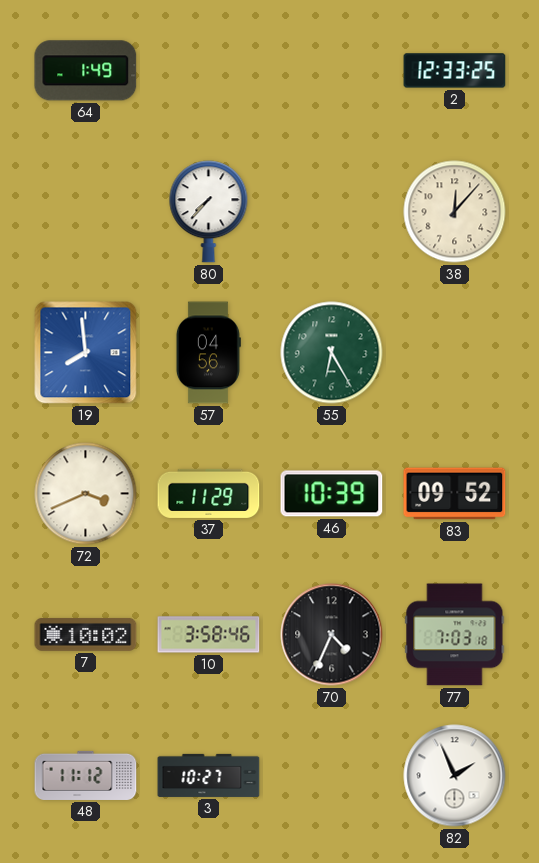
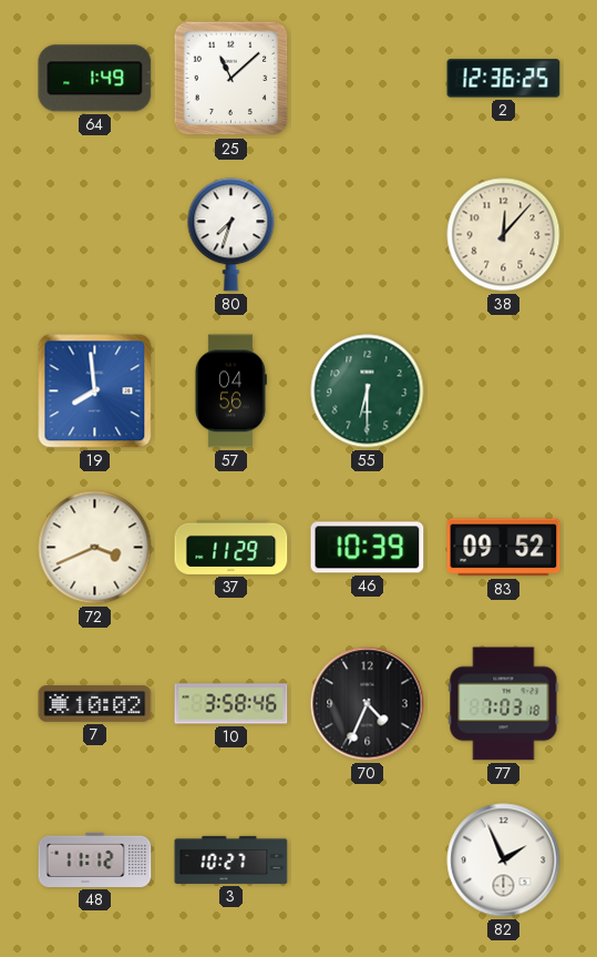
25: none -> 11:08
2: 12:33 -> 12:36
80: 7:37 -> 7:33
55: 6:25 -> 6:30
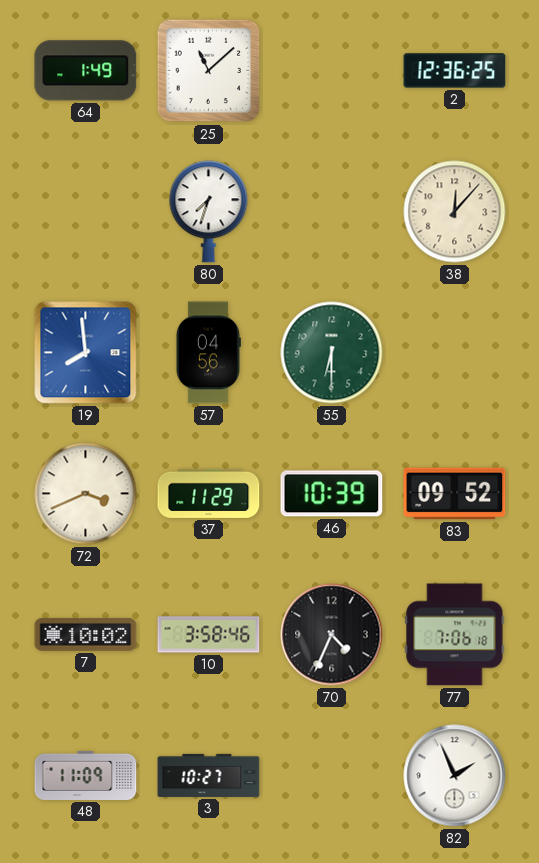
77: 7:03 -> 7:06
48: 11:12 -> 11:09
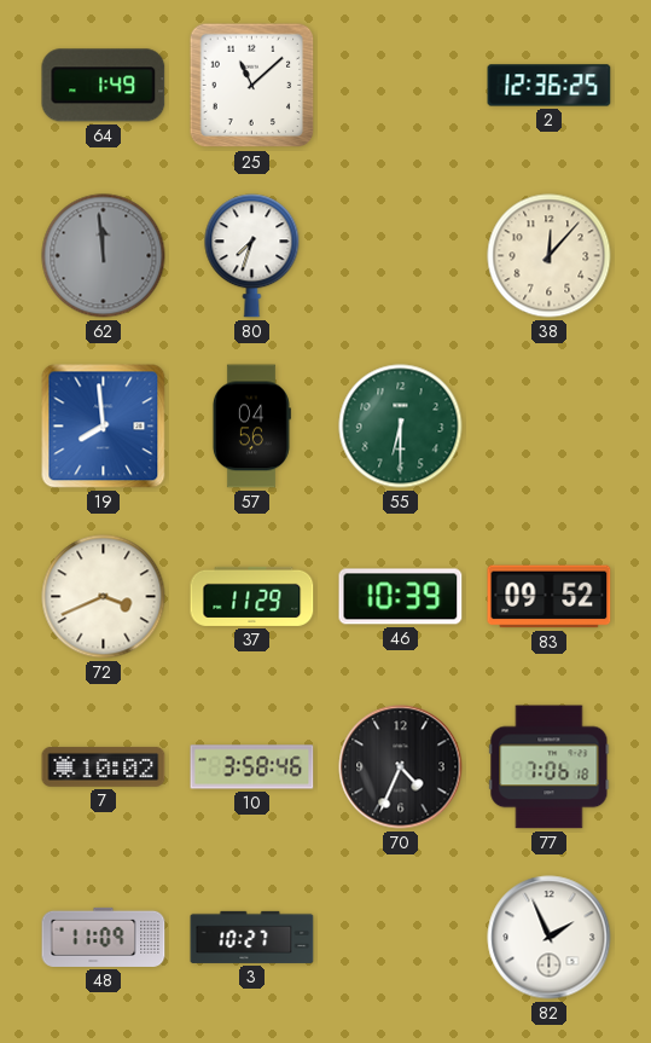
62: none -> 11:59
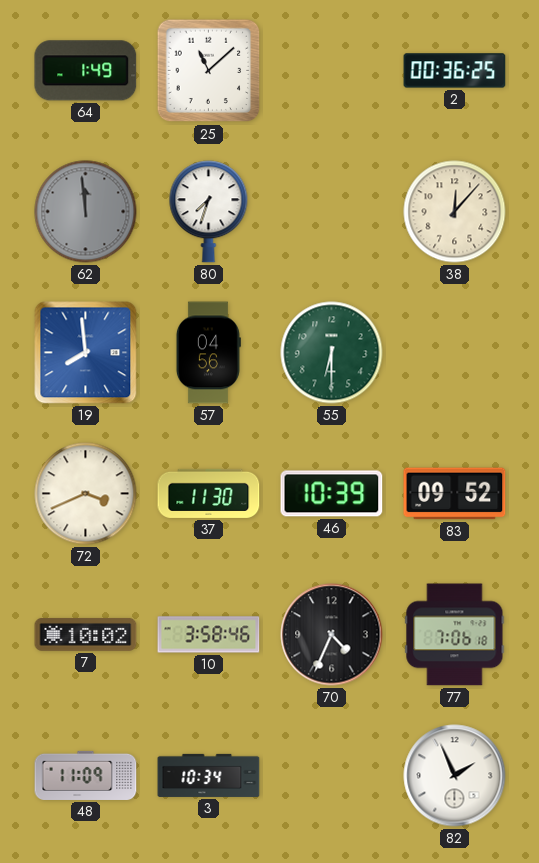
2: 12:36 -> 00:36
37: 11:29 -> 11:30
3: 10:27 -> 10:34
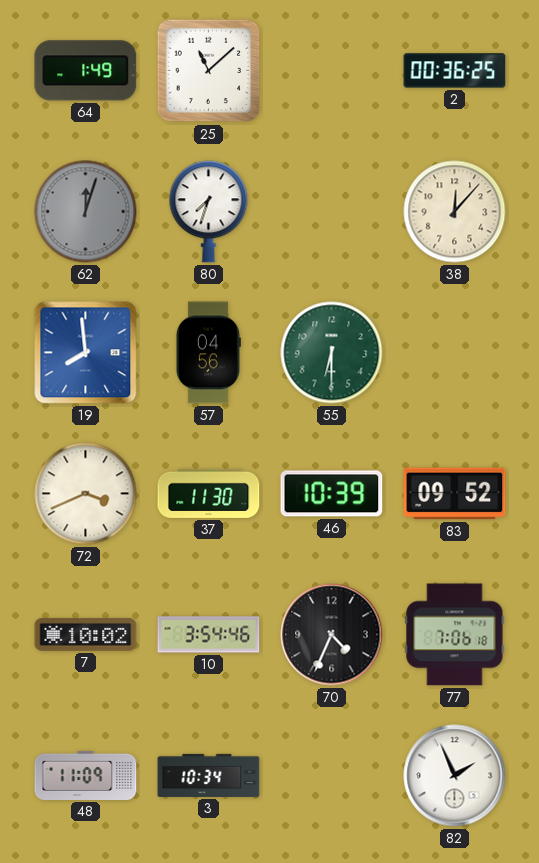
62: 11:59 -> 12:03
10: 3:58 -> 3:54
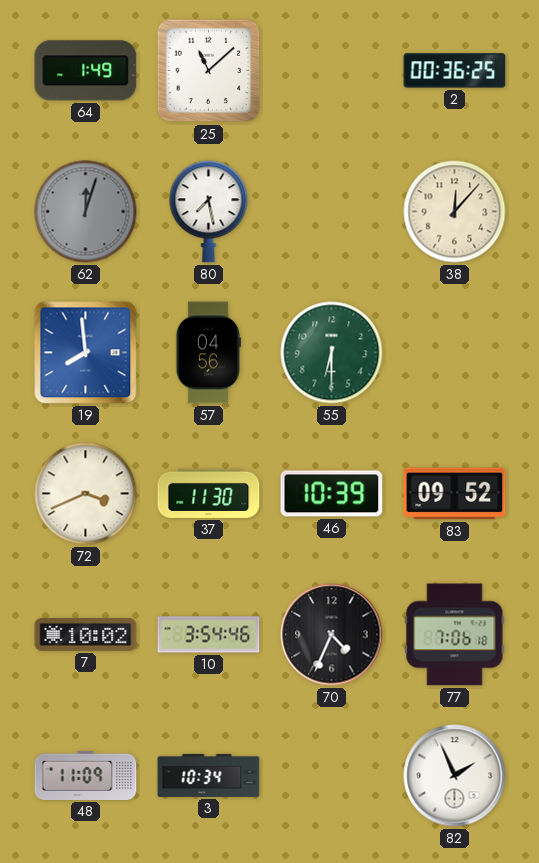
80: 7:33 -> 7:28
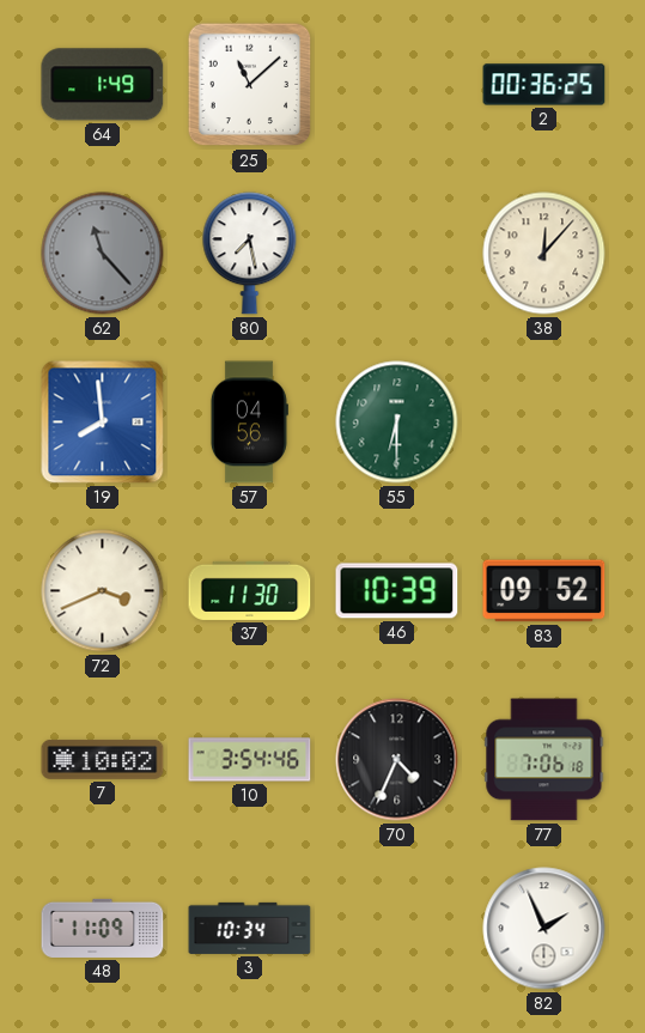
62: 12:03 -> 11:23
